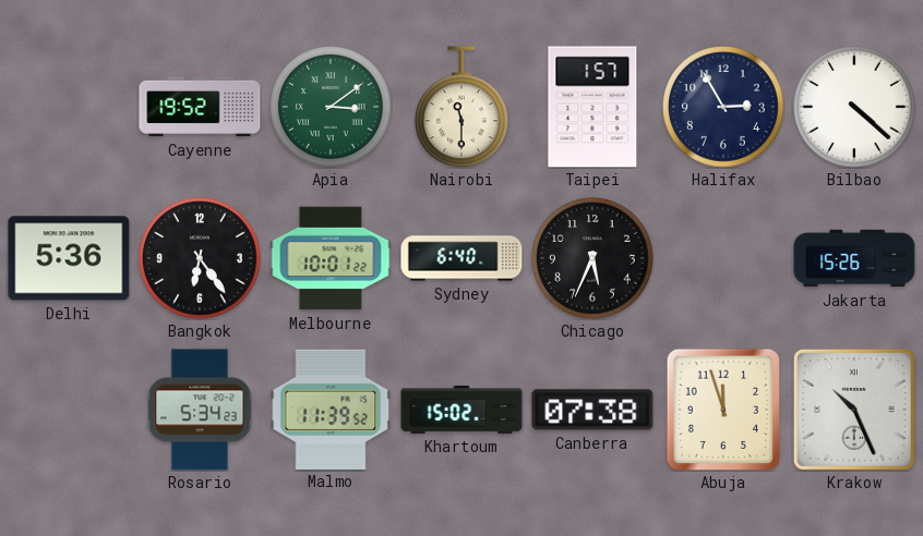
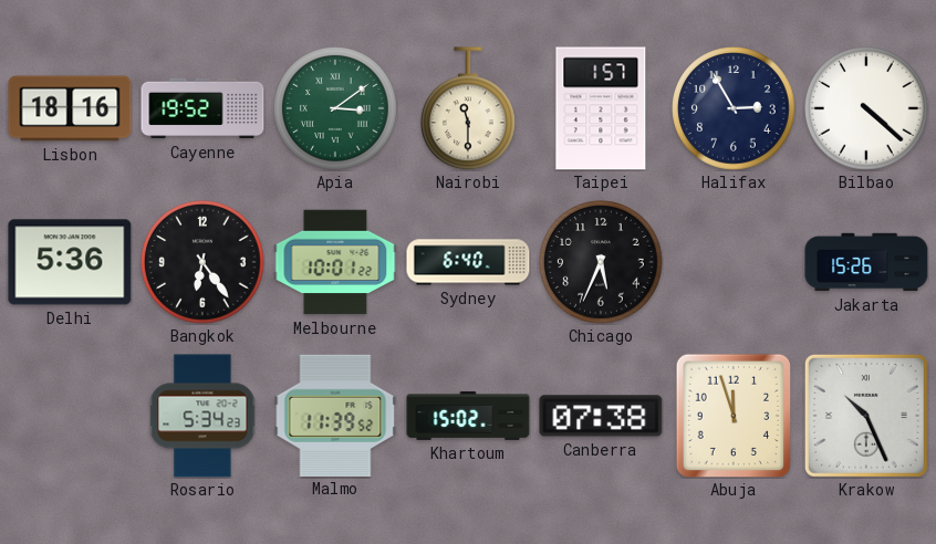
Lisbon: none -> 18:16
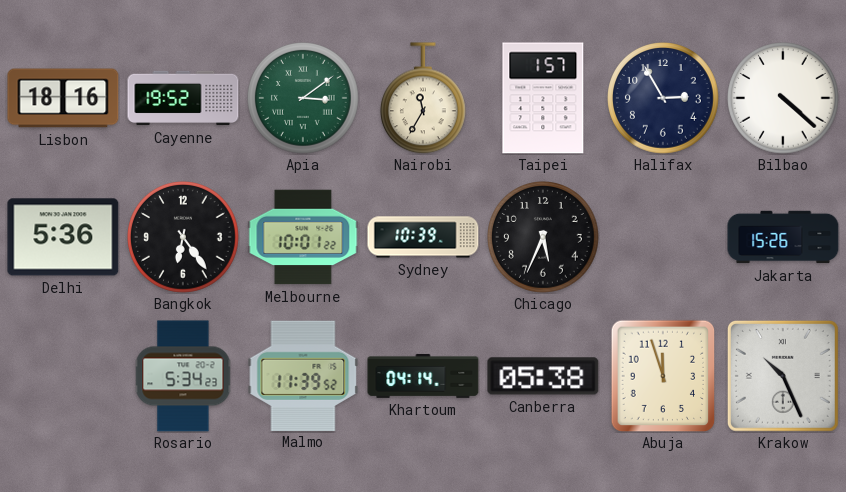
Nairobi: 11:30 -> 11:35
Sydney: 6:40 -> 10:39
Khartoum: 15:02 -> 04:14
Canberra: 07:38 -> 05:38
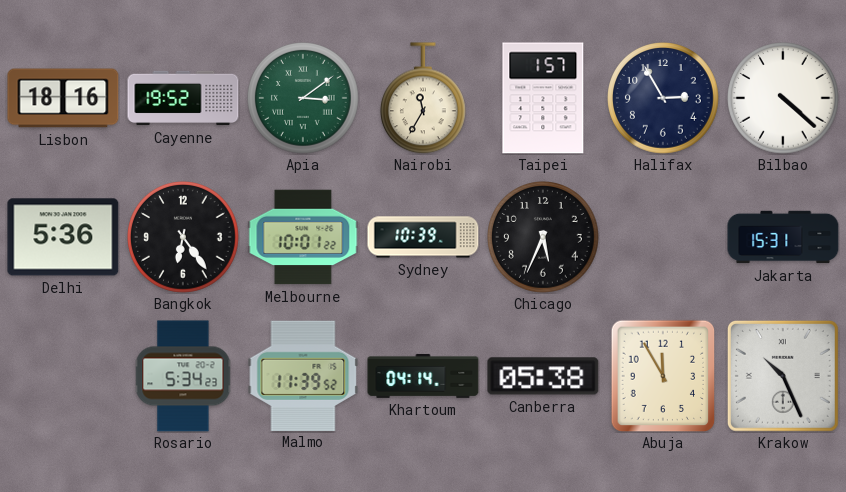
Jakarta: 15:26 -> 15:31
Abuja: 11:57 -> 11:55
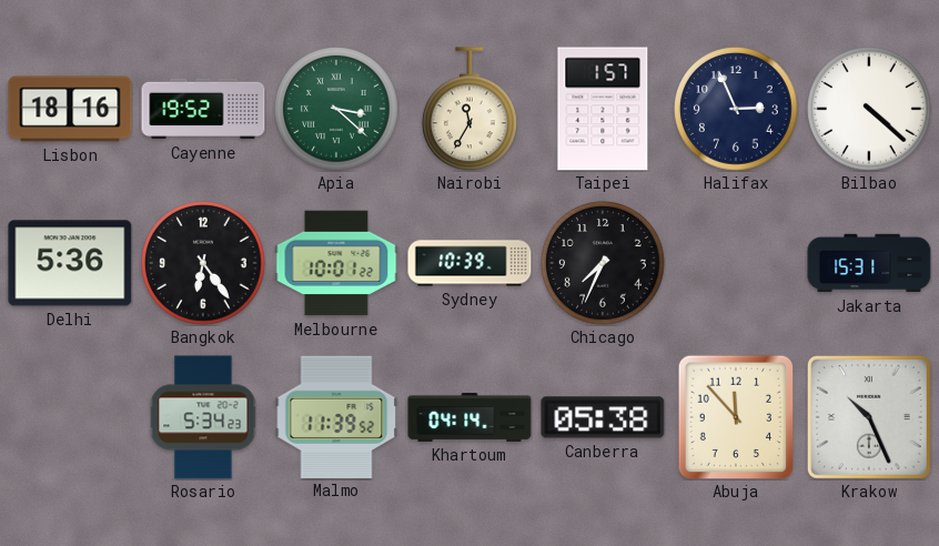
Apia: 3:09 -> 3:22
Halifax: 2:55 -> 2:56
Chicago: 5:34 -> 7:34
Abuja: 11:55 -> 11:53
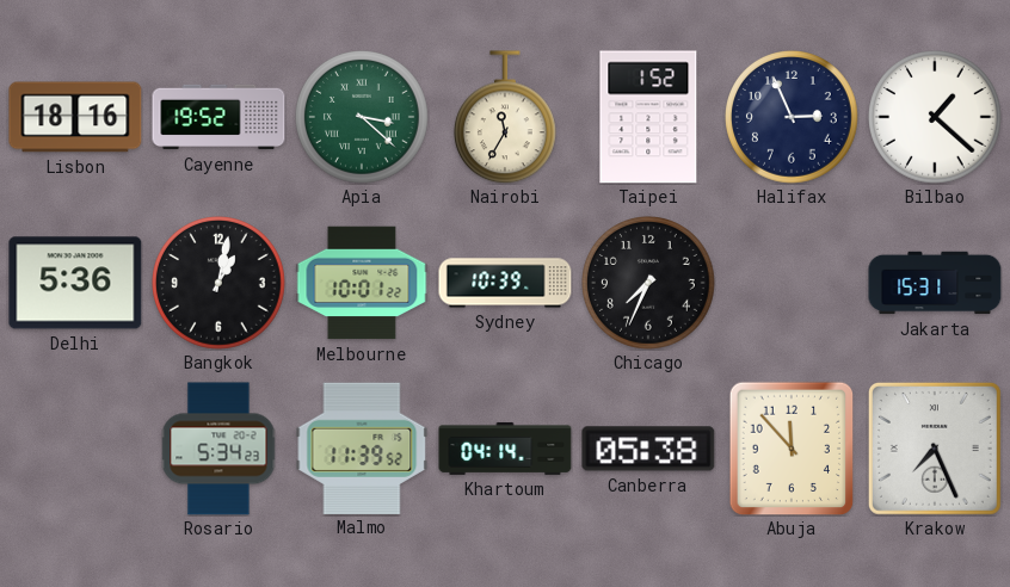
Taipei: 1:57 -> 1:52
Bilbao: 4:22 -> 1:22
Bangkok: 6:24 -> 1:02
Krakow: 10:26 -> 7:26
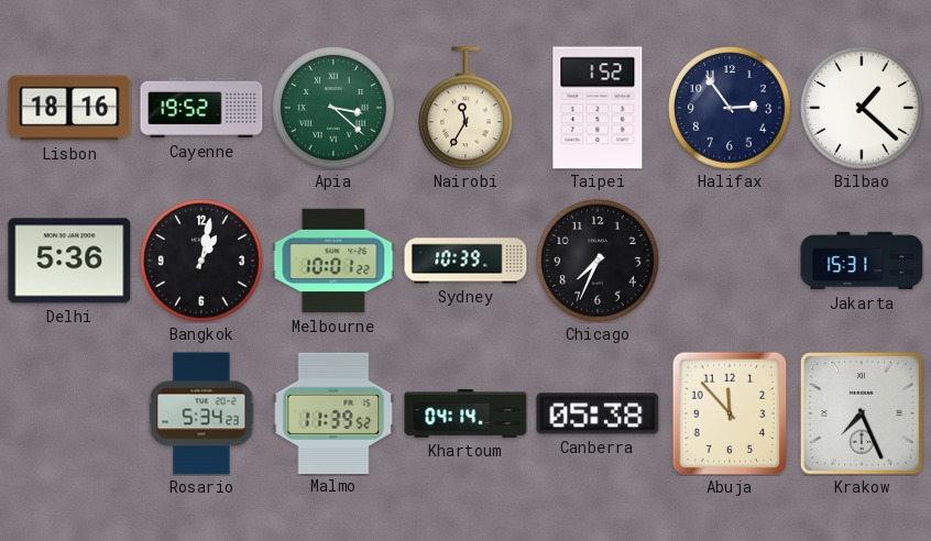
Halifax: 2:56 -> 2:54
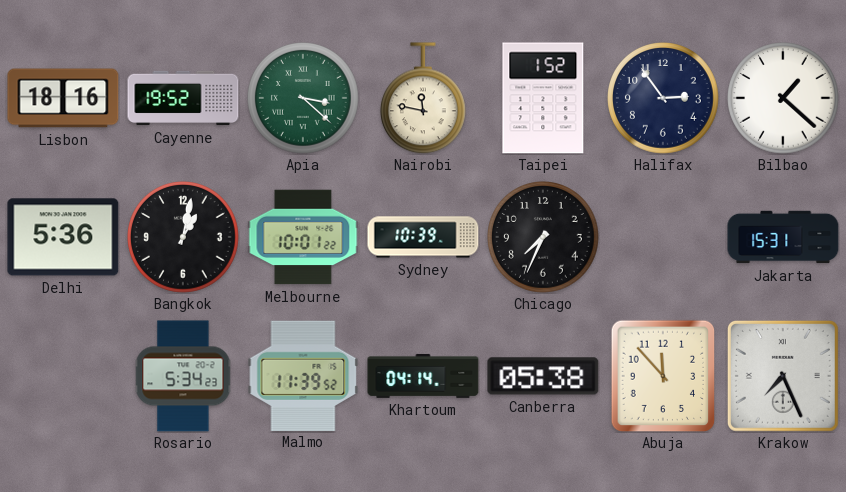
Nairobi: 11:35 -> 11:47
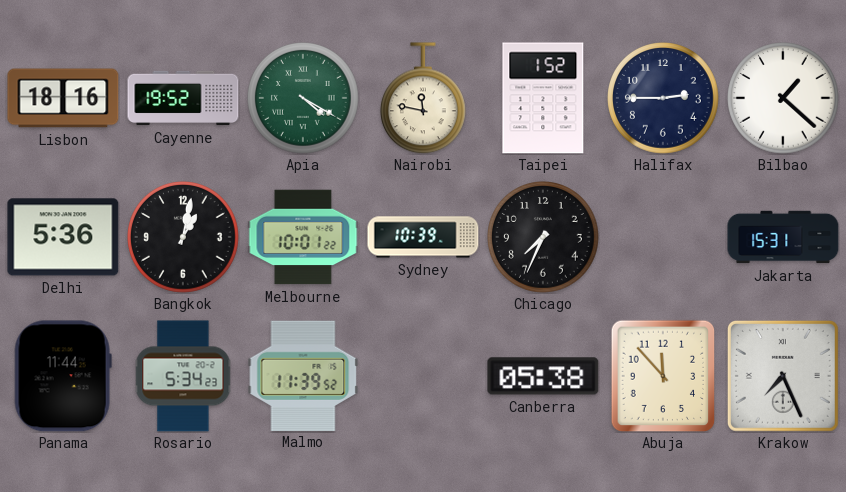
Apia: 3:22 -> 4:20
Halifax: 2:54 -> 2:45
Panama: none -> 11:44
Khartoum: 04:14 -> none
